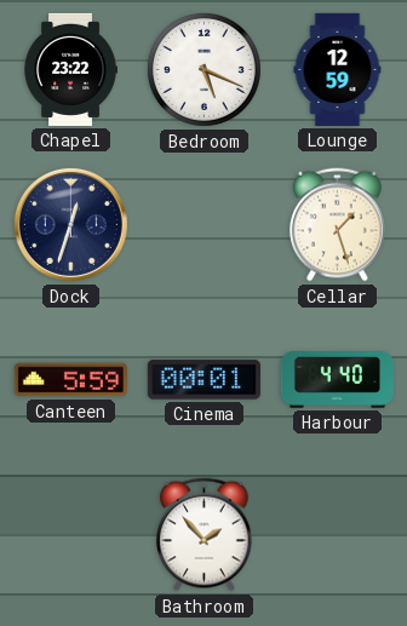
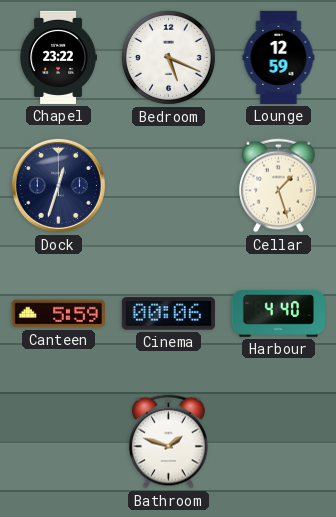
Cinema: 00:01 -> 00:06
Bathroom: 1:53 -> 1:48
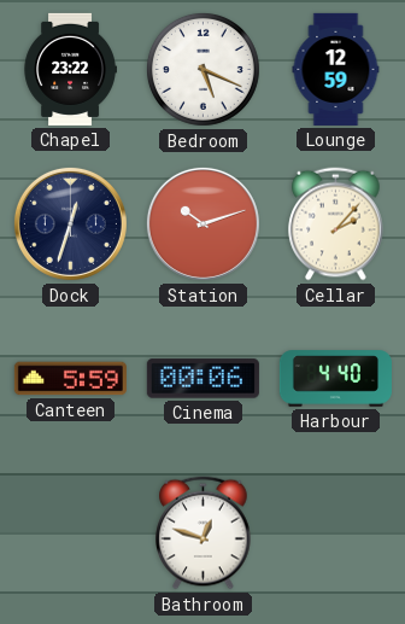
Station: none -> 10:12
Cellar: 1:27 -> 2:07
Bathroom: 1:48 -> 12:48
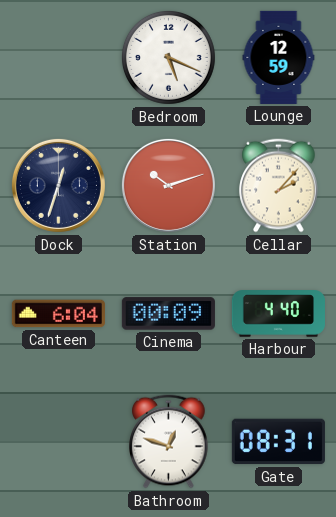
Chapel: 23:22 -> none
Canteen: 5:59 -> 6:04
Cinema: 00:06 -> 00:09
Gate: none -> 08:31
